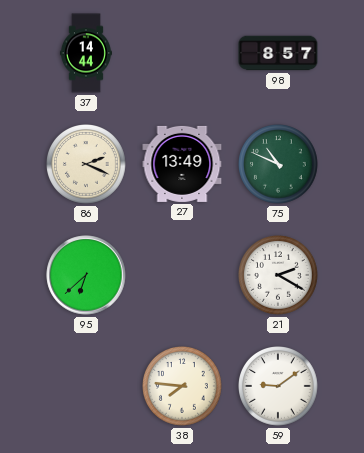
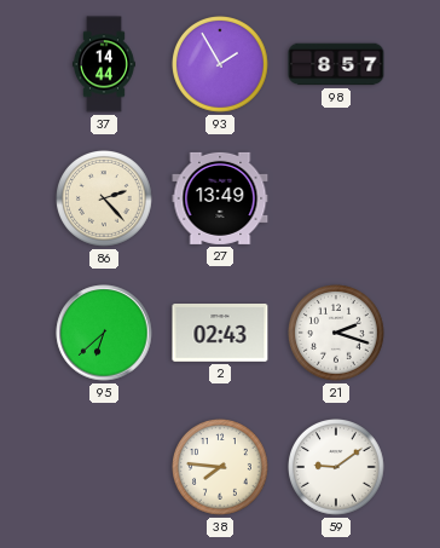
93: none -> 1:55
86: 2:19 -> 2:23
75: 10:49 -> none
2: none -> 02:43
21: 2:20 -> 2:18
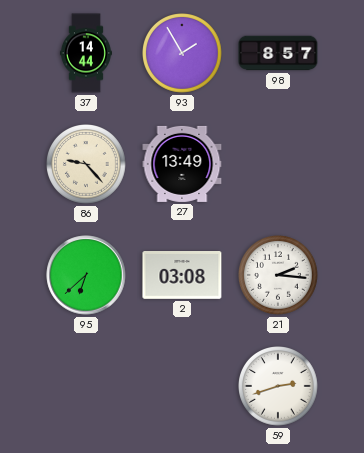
86: 2:23 -> 9:23
2: 02:43 -> 03:08
21: 2:18 -> 2:16
38: 7:46 -> none
59: 9:09 -> 2:42
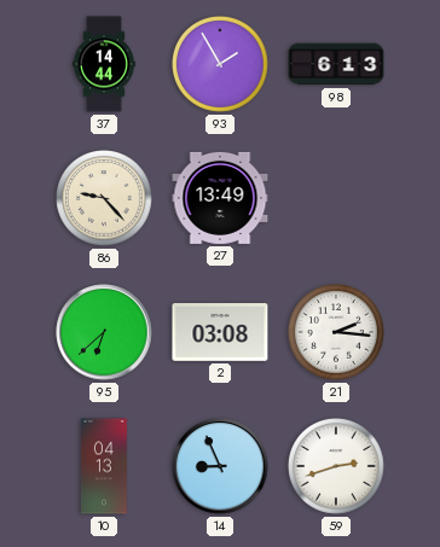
98: 8:57 -> 6:13
10: none -> 04:13
14: none -> 8:56
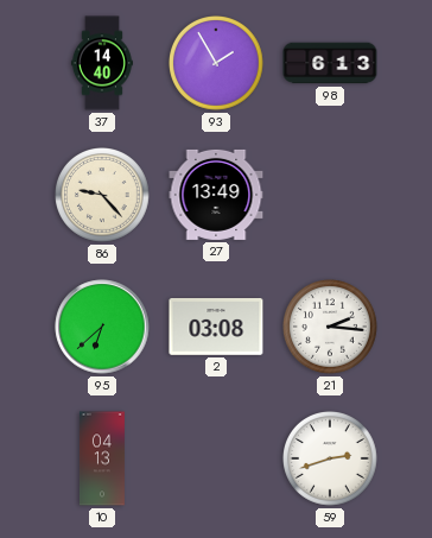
37: 14:44 -> 14:40
14: 8:56 -> none
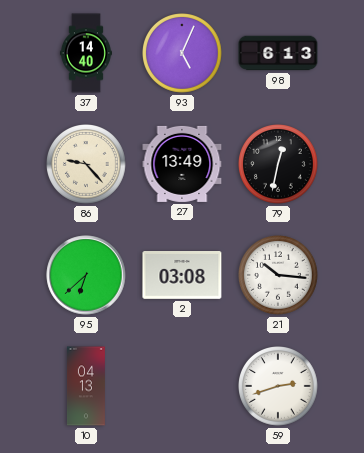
93: 1:55 -> 5:04
79: none -> 12:32
21: 2:16 -> 10:16
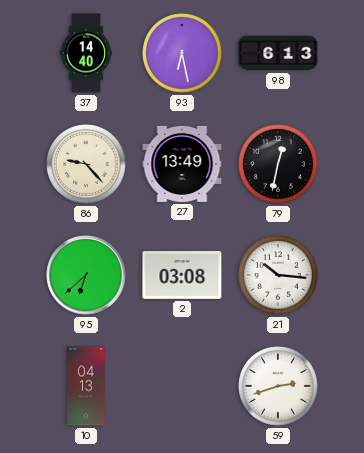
93: 5:04 -> 6:28
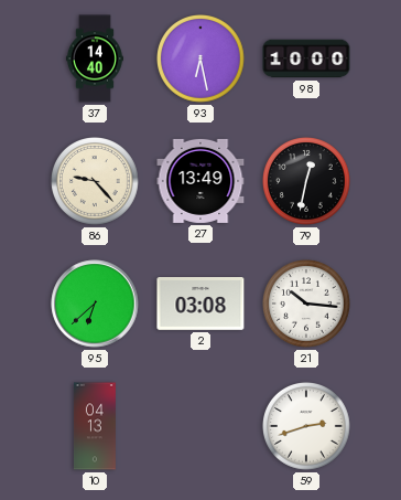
98: 6:13 -> 10:00
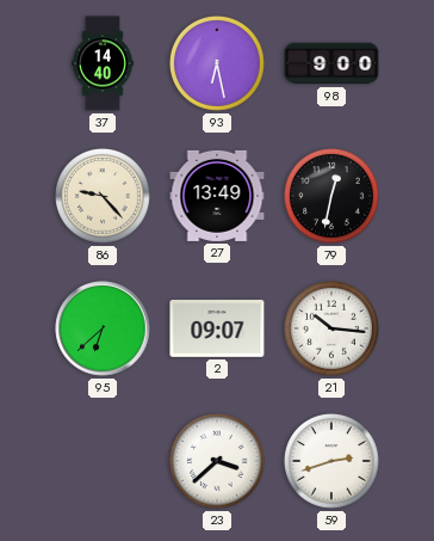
98: 10:00 -> 9:00
2: 03:08 -> 09:07
10: 04:13 -> none
23: none -> 3:38
